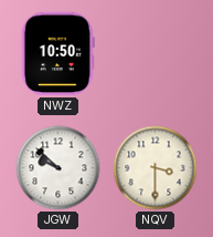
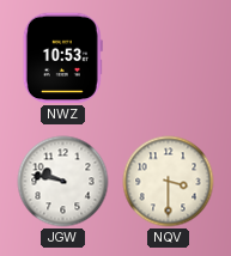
NWZ: 10:50 -> 10:53
JGW: 9:52 -> 9:47
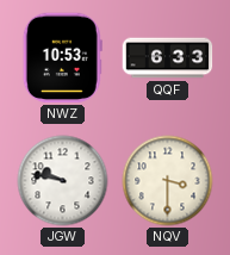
QQF: none -> 6:33
